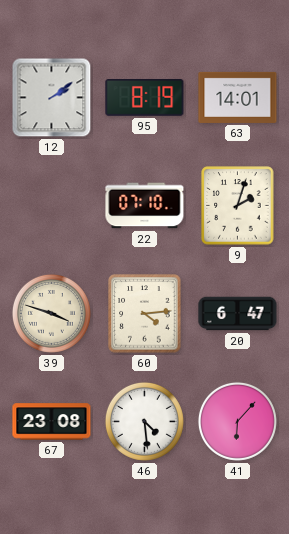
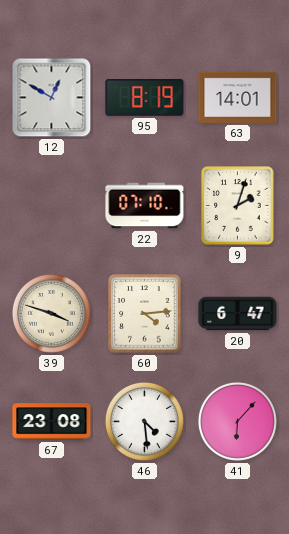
12: 2:09 -> 12:50
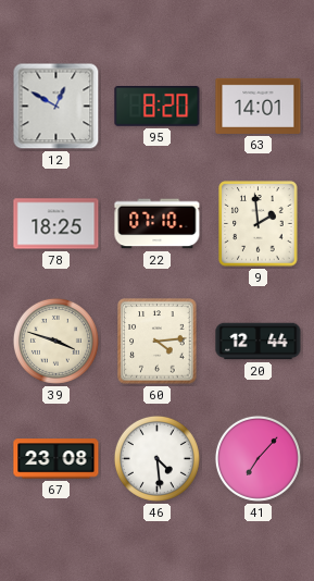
95: 8:19 -> 8:20
78: none -> 18:25
9: 2:03 -> 1:59
20: 6:47 -> 12:44
41: 6:07 -> 7:07
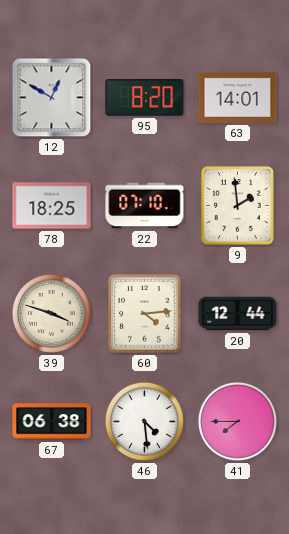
67: 23:08 -> 06:38
41: 7:07 -> 7:45
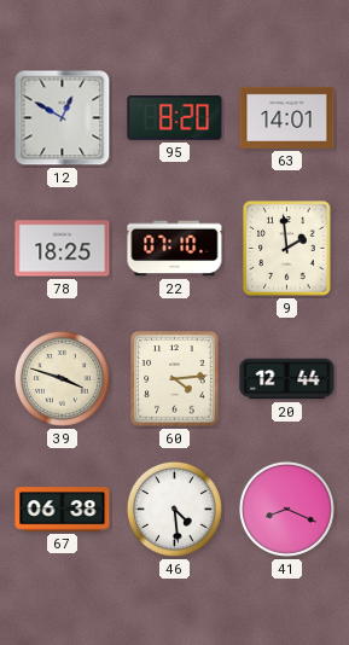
41: 7:45 -> 8:19
